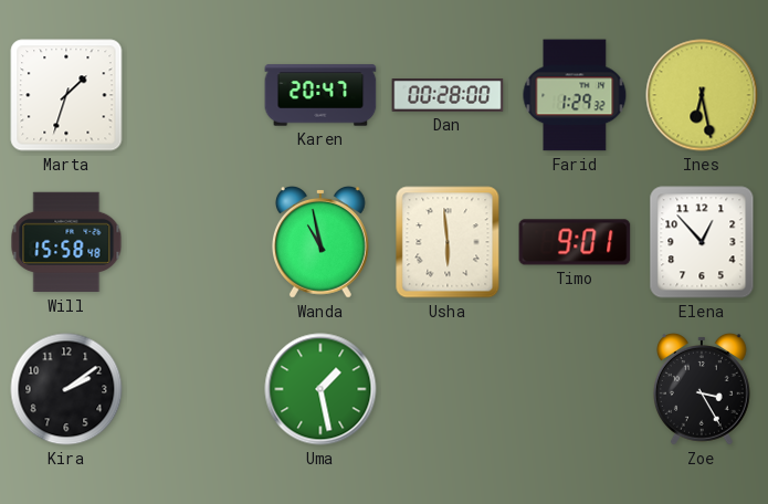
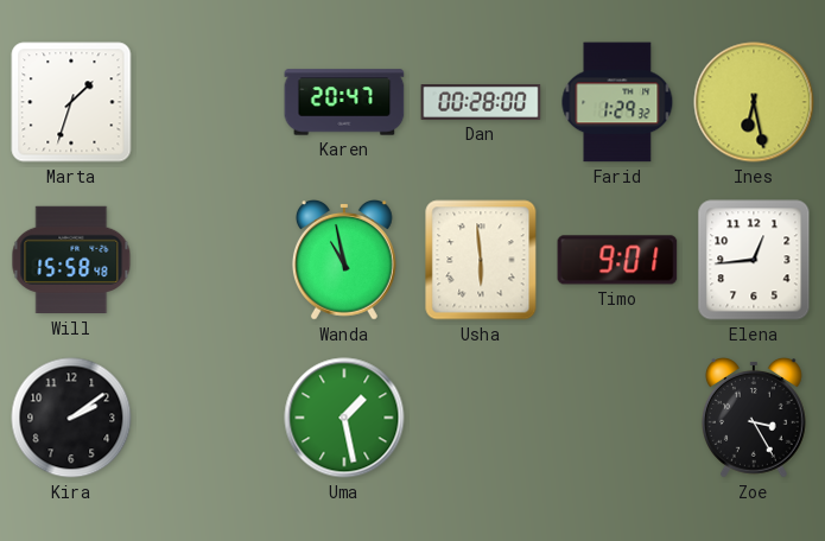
Elena: 12:53 -> 12:44
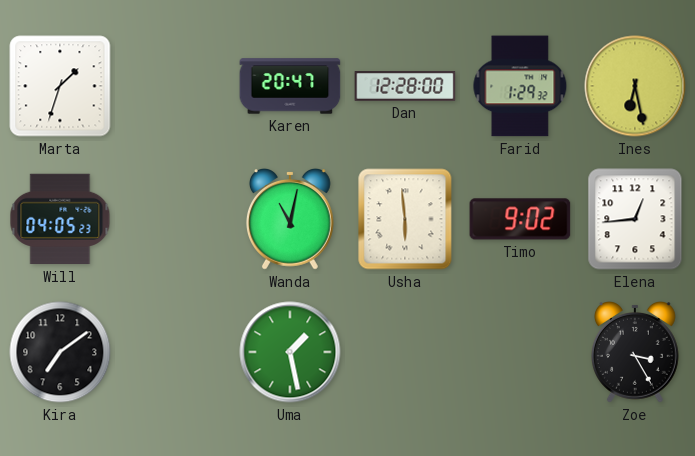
Dan: 00:28 -> 12:28
Will: 15:58 -> 04:05
Wanda: 10:58 -> 11:02
Timo: 9:01 -> 9:02
Kira: 2:09 -> 7:09
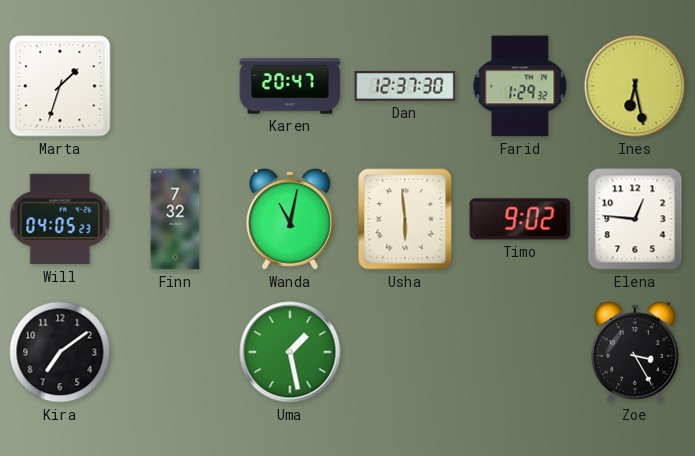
Dan: 12:28 -> 12:37
Finn: none -> 7:32
Elena: 12:44 -> 12:46
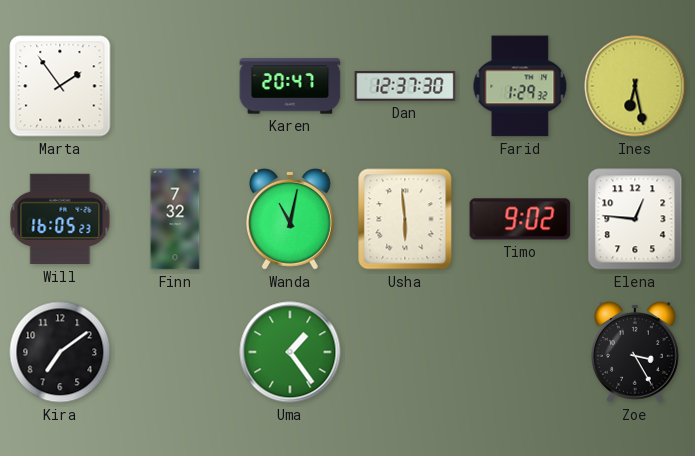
Marta: 1:33 -> 1:54
Will: 04:05 -> 16:05
Uma: 1:28 -> 1:24
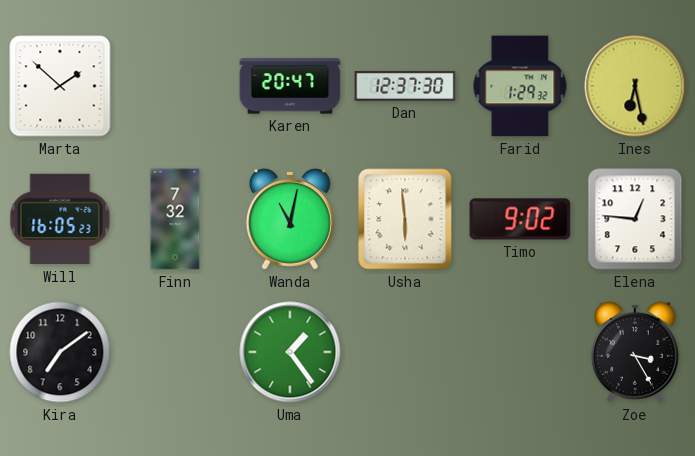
Marta: 1:54 -> 1:52
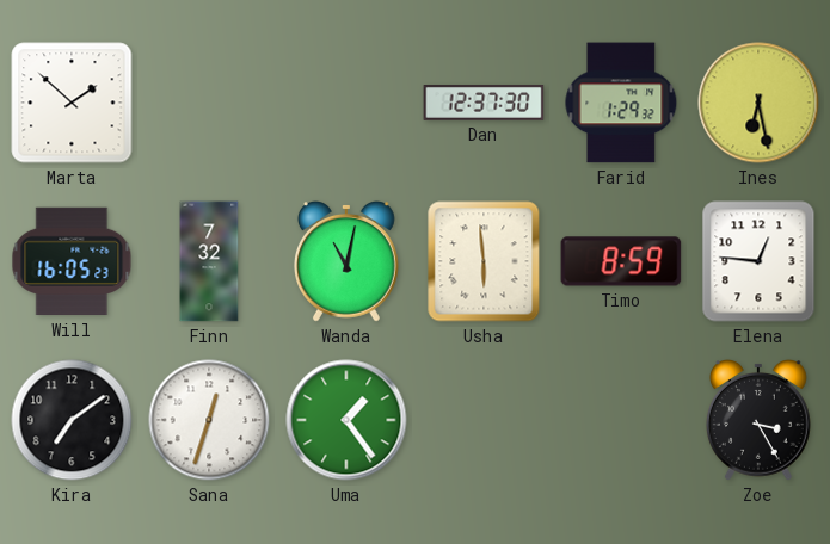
Karen: 20:47 -> none
Timo: 9:02 -> 8:59
Sana: none -> 12:33
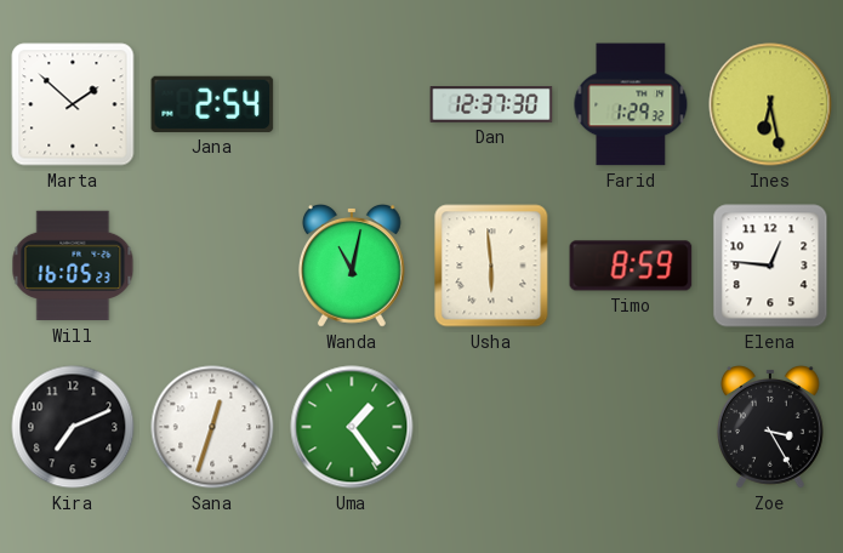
Jana: none -> 2:54
Finn: 7:32 -> none
Kira: 7:09 -> 7:11
